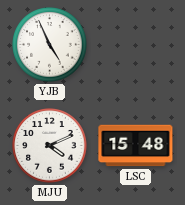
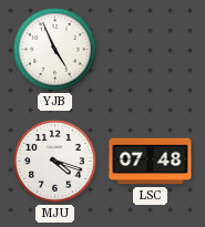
MJU: 4:11 -> 4:18
LSC: 15:48 -> 07:48
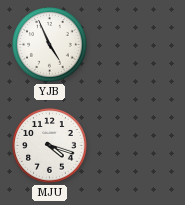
LSC: 07:48 -> none
